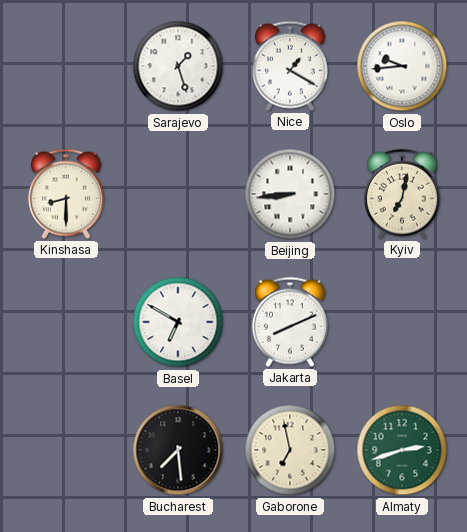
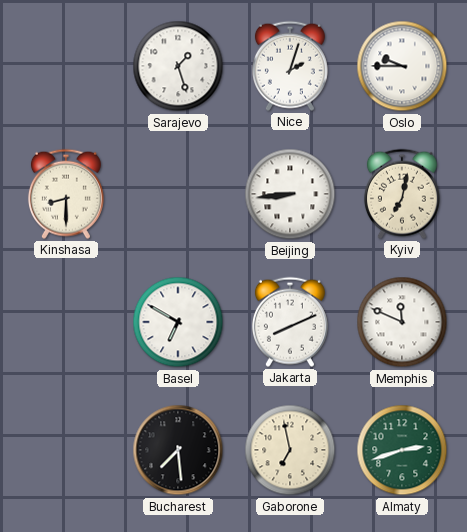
Nice: 1:20 -> 2:03
Oslo: 9:44 -> 9:45
Memphis: none -> 11:49
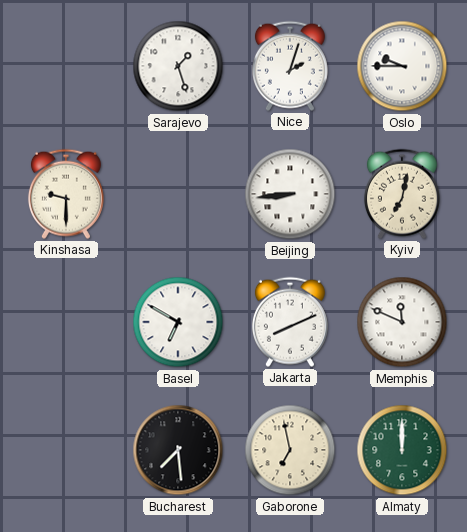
Kinshasa: 8:30 -> 9:30
Almaty: 2:42 -> 12:00
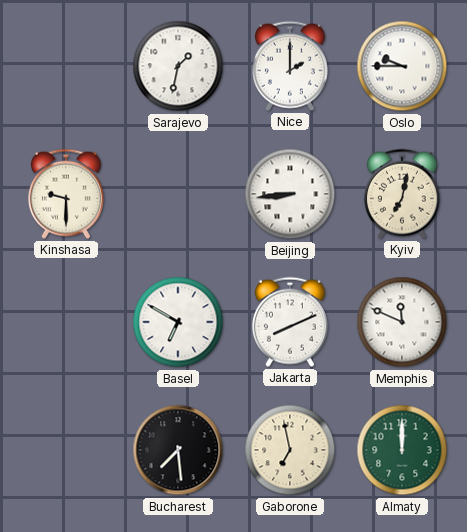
Sarajevo: 1:27 -> 1:32
Nice: 2:03 -> 2:00
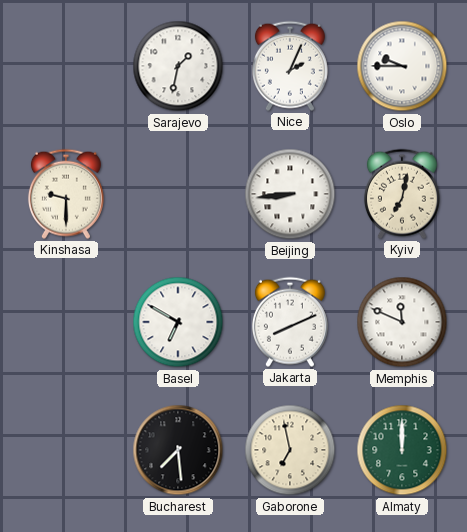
Nice: 2:00 -> 2:04
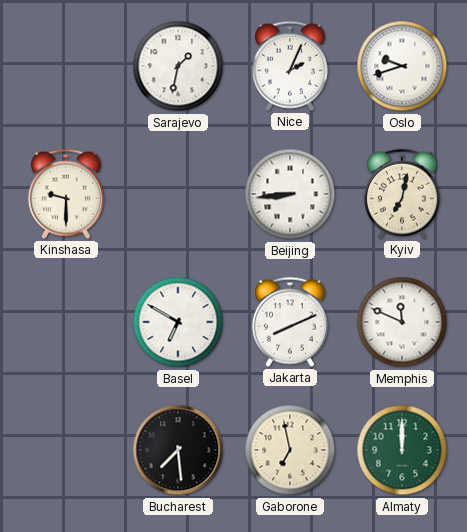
Oslo: 9:45 -> 9:42
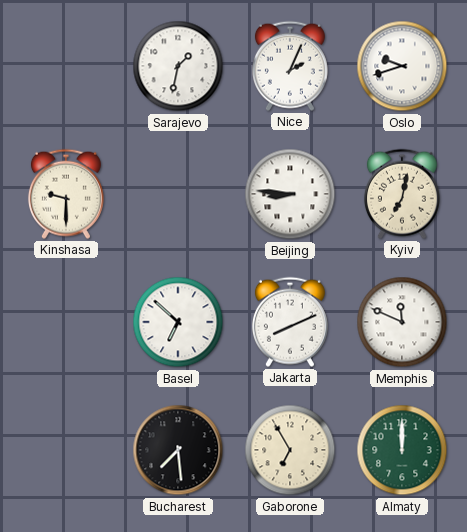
Beijing: 8:44 -> 8:46
Basel: 6:50 -> 6:52
Gaborone: 6:58 -> 6:55
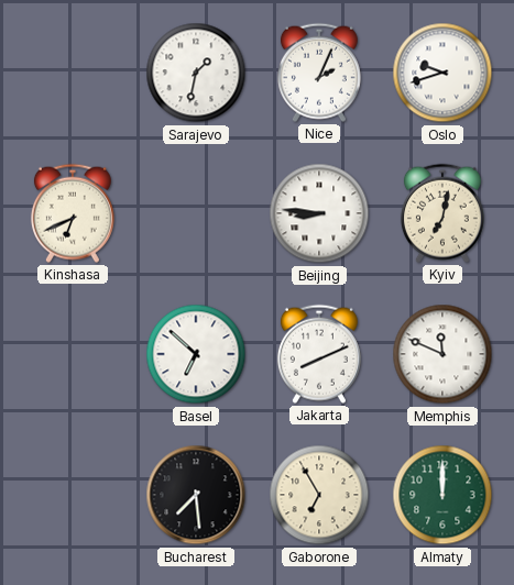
Kinshasa: 9:30 -> 6:41
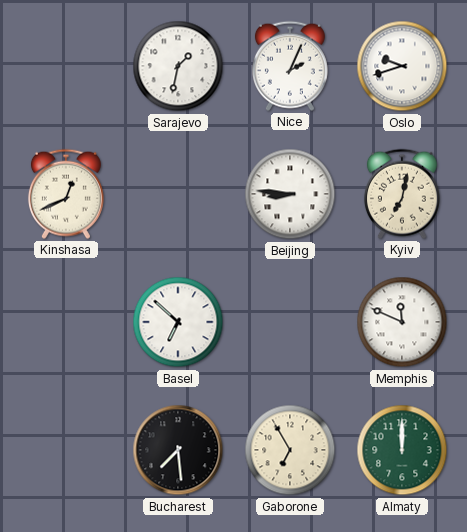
Kinshasa: 6:41 -> 12:41
Jakarta: 8:11 -> none
